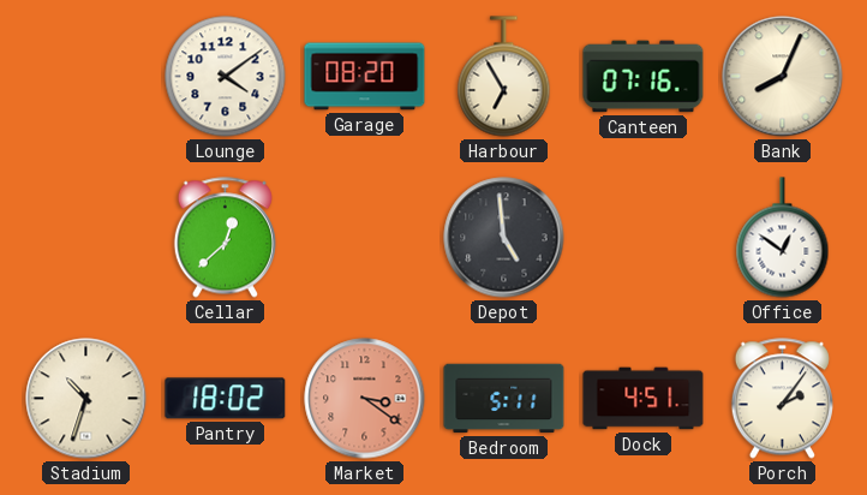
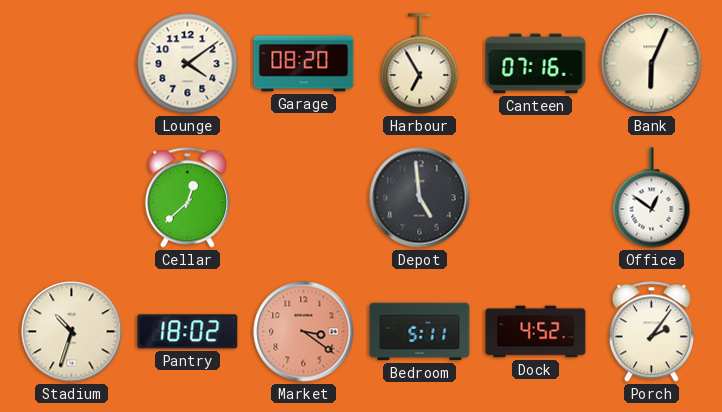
Bank: 8:04 -> 6:04
Dock: 4:51 -> 4:52
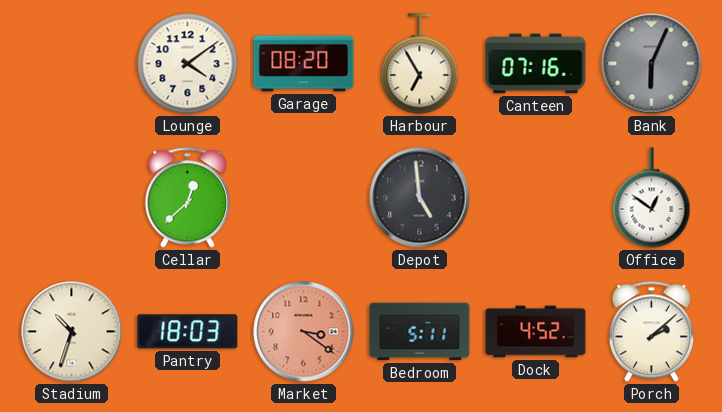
Bank dial: cream -> grey
Pantry: 18:02 -> 18:03
Porch: 2:06 -> 2:08
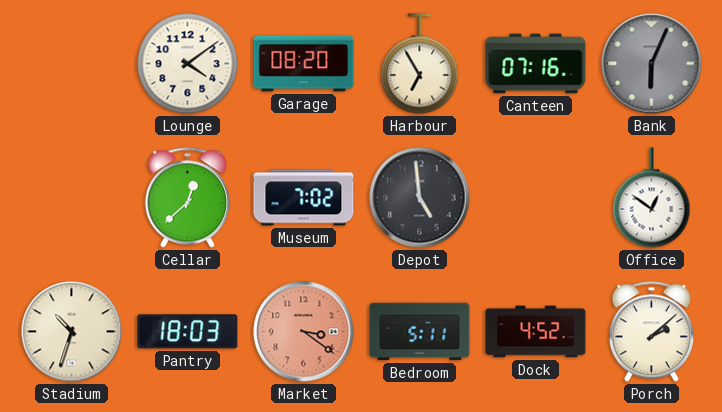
Museum: none -> 7:02
